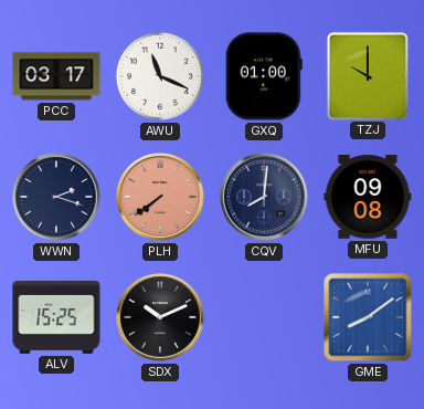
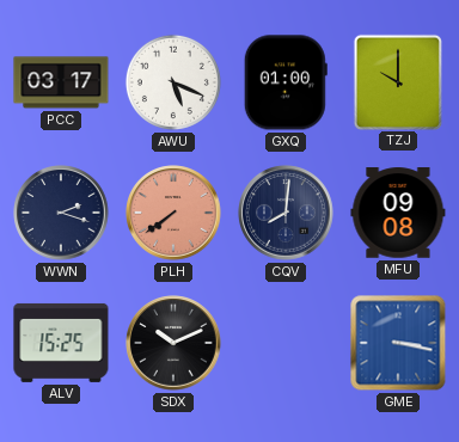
AWU: 11:19 -> 5:19
GME: 8:09 -> 3:17
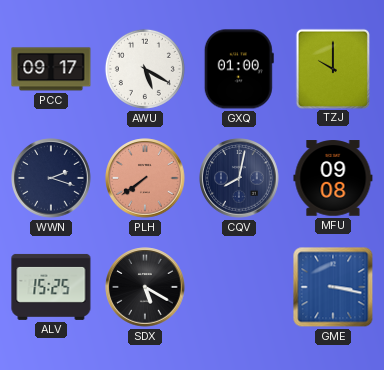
PCC: 03:17 -> 09:17
AWU: 5:19 -> 5:20
CQV: 8:01 -> 8:02
SDX: 10:11 -> 5:20
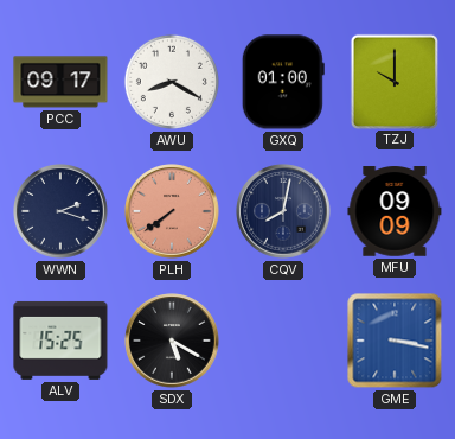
AWU: 5:20 -> 8:20
MFU: 09:08 -> 09:09
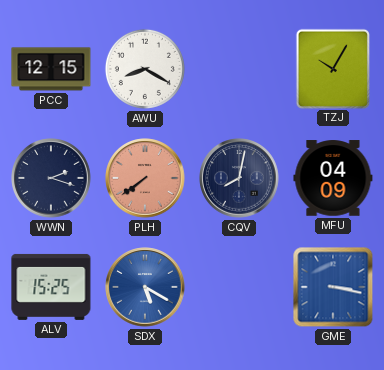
PCC: 09:17 -> 12:15
GXQ: 01:00 -> none
TZJ: 10:00 -> 10:05
MFU: 09:09 -> 04:09
SDX dial: black -> blue
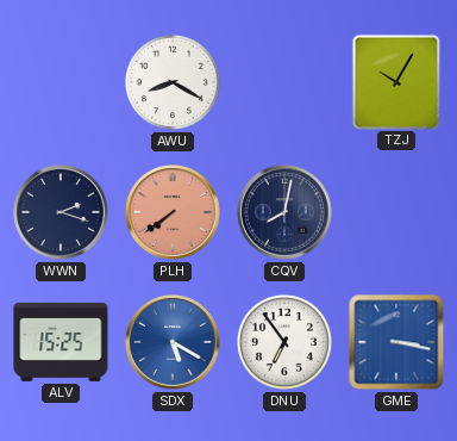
PCC: 12:15 -> none
MFU: 04:09 -> none
DNU: none -> 6:54
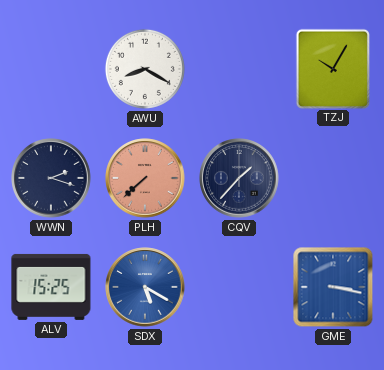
PLH: 7:39 -> 7:38
CQV: 8:02 -> 1:37
DNU: 6:54 -> none
